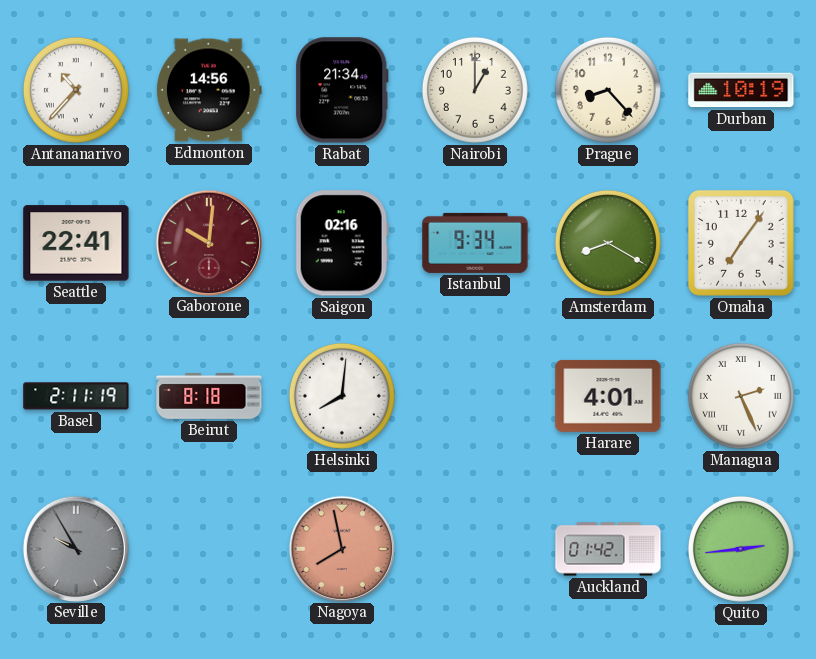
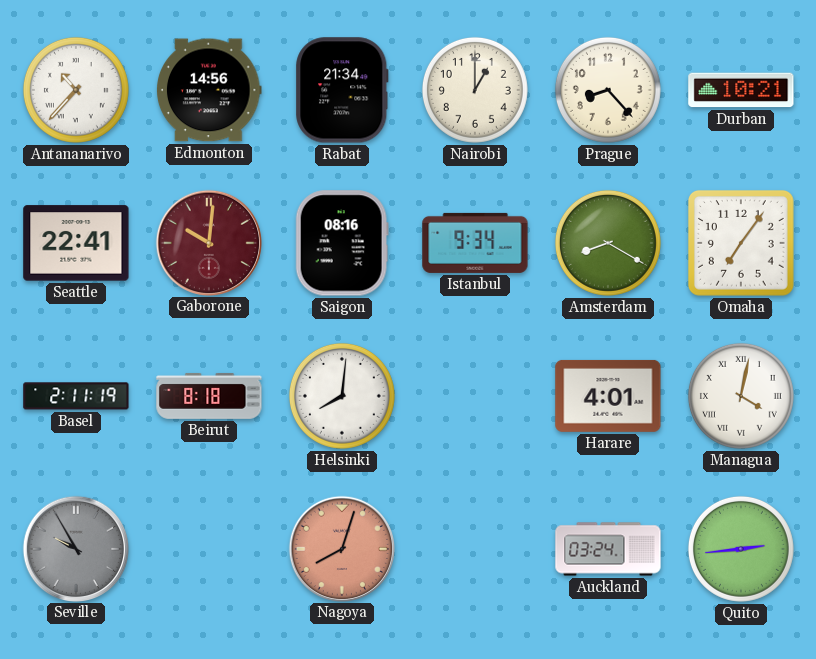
Durban: 10:19 -> 10:21
Saigon: 02:16 -> 08:16
Managua: 2:26 -> 4:02
Nagoya: 7:58 -> 8:03
Auckland: 01:42 -> 03:24
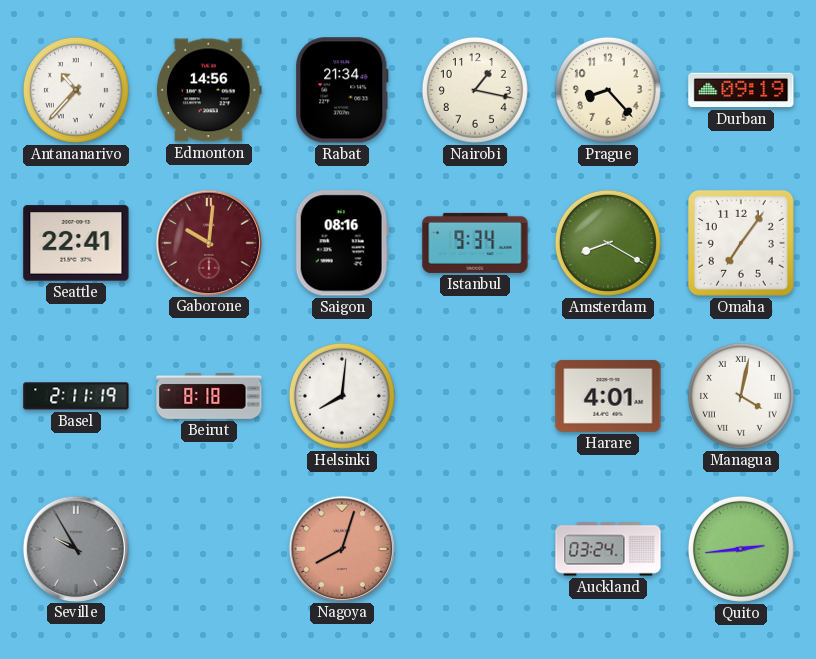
Nairobi: 1:00 -> 1:17
Durban: 10:21 -> 09:19
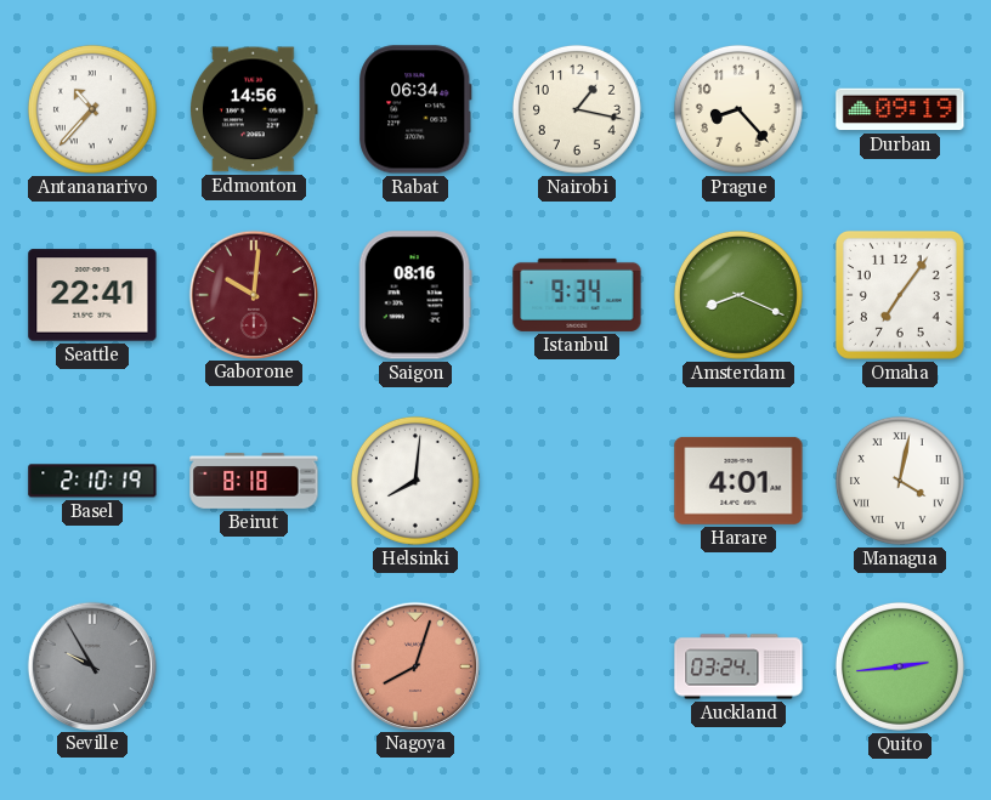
Rabat: 21:34 -> 06:34
Amsterdam: 8:20 -> 8:19
Basel: 2:11 -> 2:10
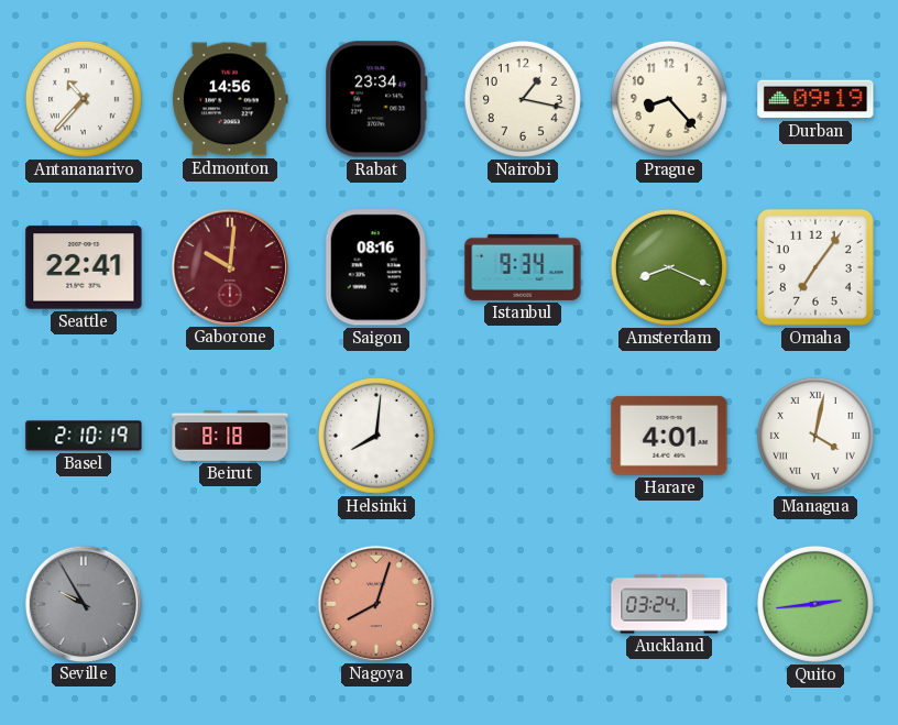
Rabat: 06:34 -> 23:34
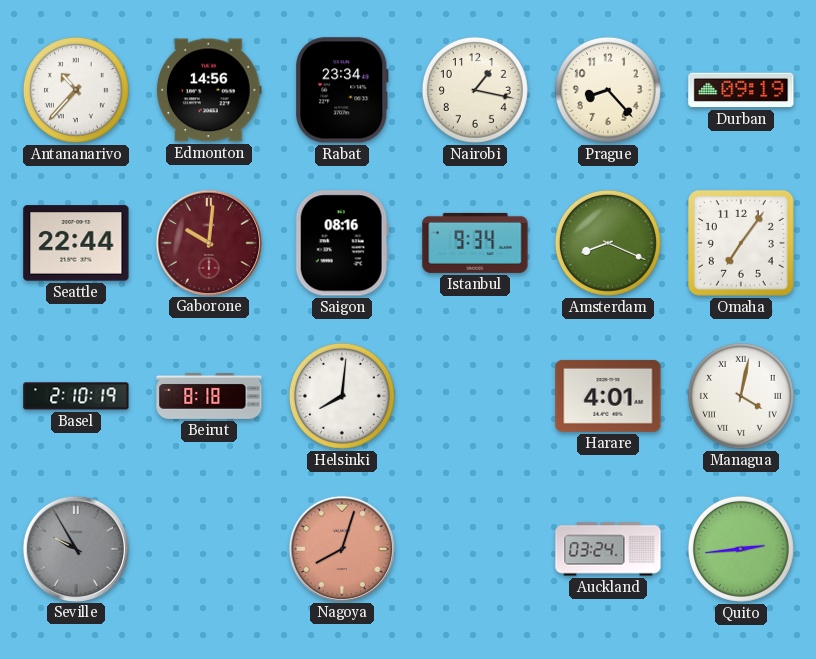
Seattle: 22:41 -> 22:44
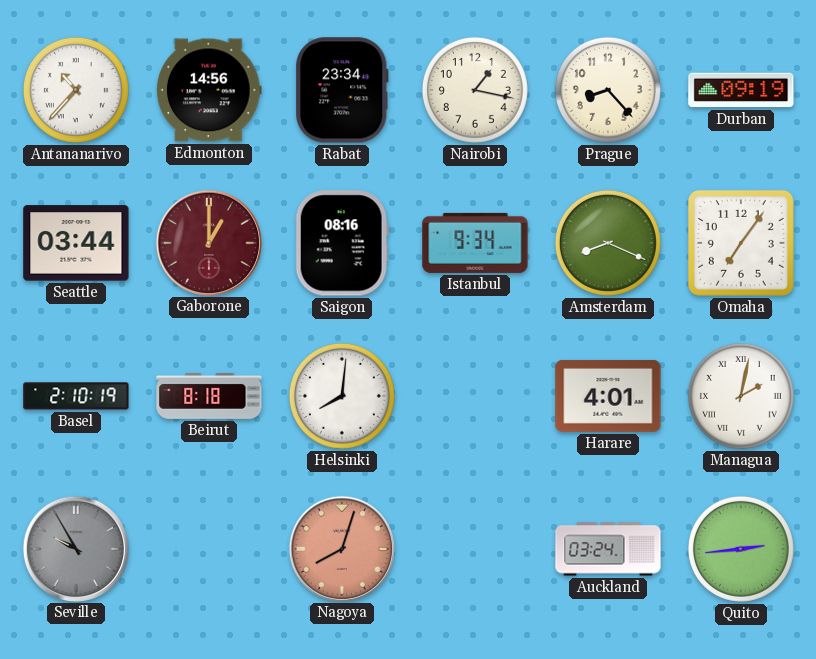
Seattle: 22:44 -> 03:44
Gaborone: 10:01 -> 1:00
Managua: 4:02 -> 2:02
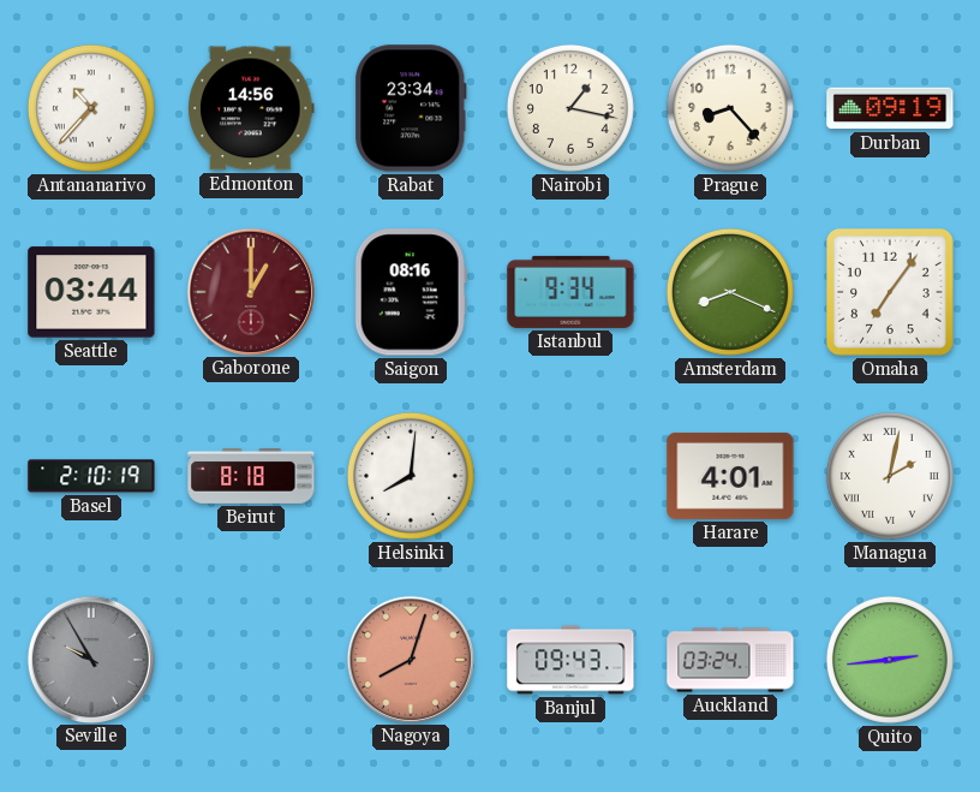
Banjul: none -> 09:43
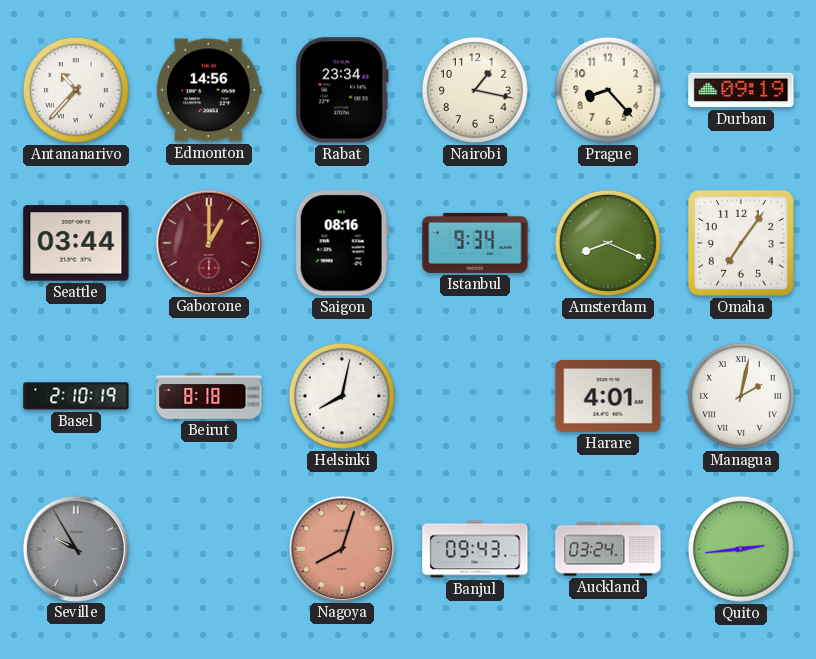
Helsinki: 8:01 -> 8:02
